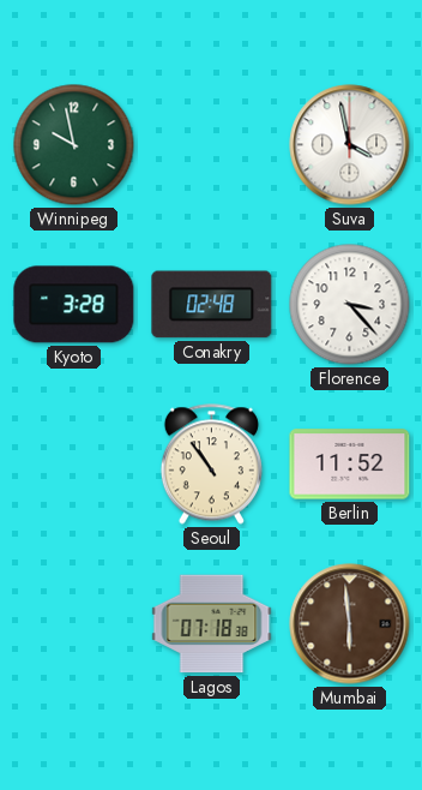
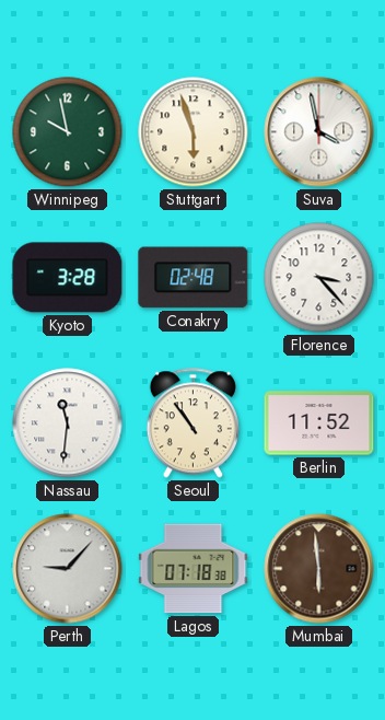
Stuttgart: none -> 5:57
Nassau: none -> 11:31
Perth: none -> 9:07
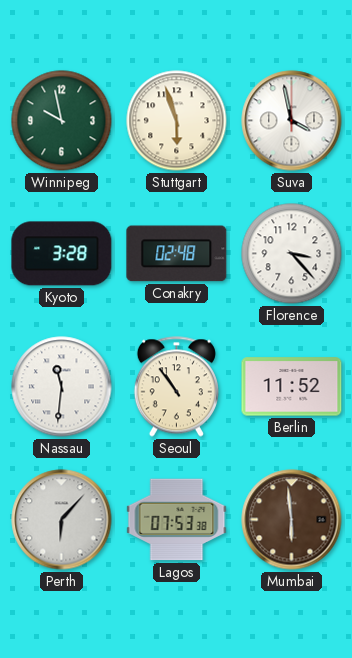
Perth: 9:07 -> 6:07
Lagos: 07:18 -> 07:53
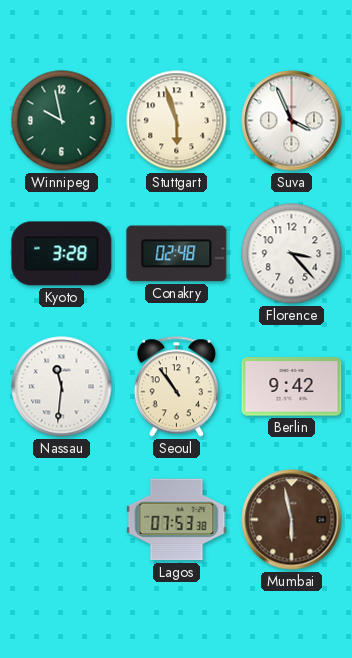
Suva: 3:58 -> 3:56
Berlin: 11:52 -> 9:42
Perth: 6:07 -> none
Mumbai: 5:59 -> 5:58
